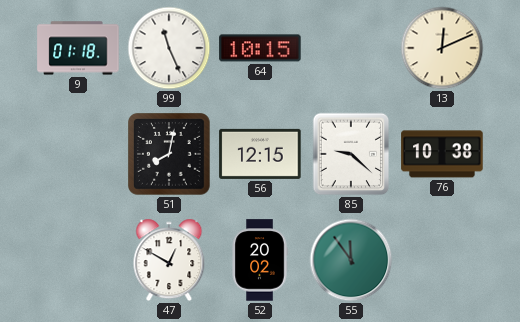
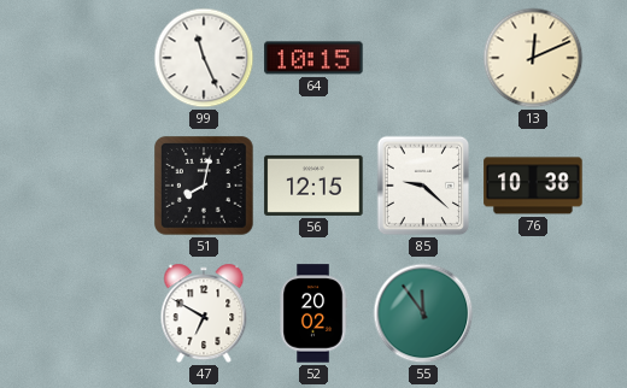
9: 01:18 -> none
47: 12:50 -> 6:50
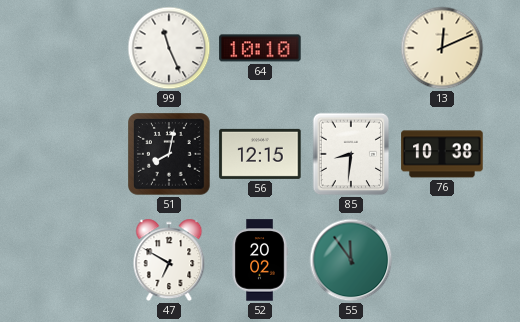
64: 10:15 -> 10:10
85: 9:22 -> 8:31
